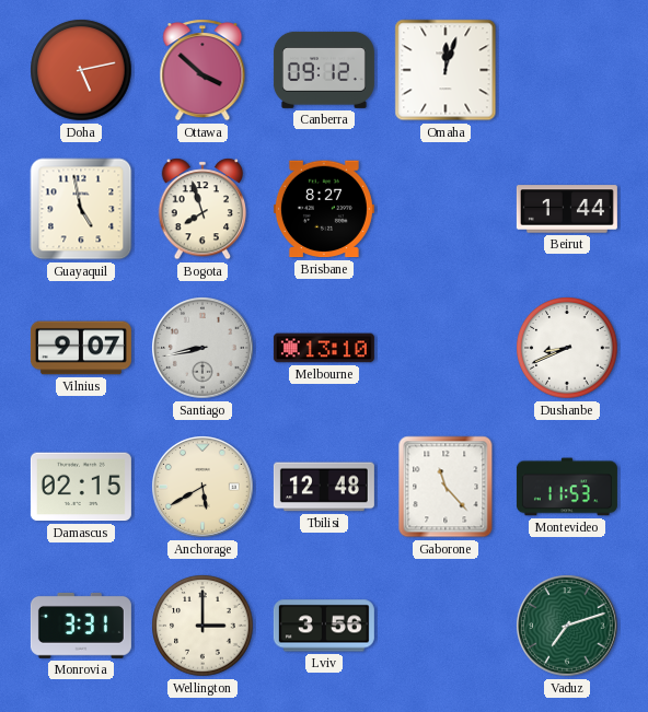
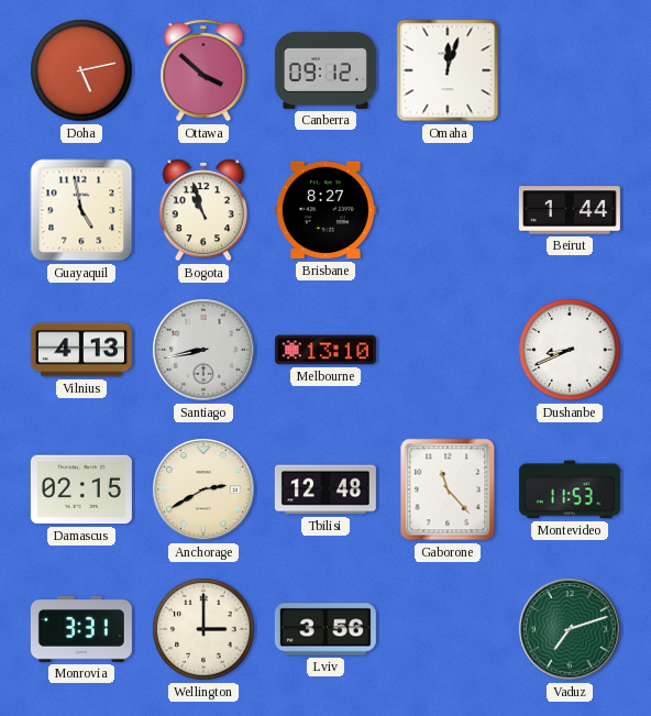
Bogota: 7:57 -> 10:57
Vilnius: 9:07 -> 4:13
Anchorage: 5:40 -> 2:40
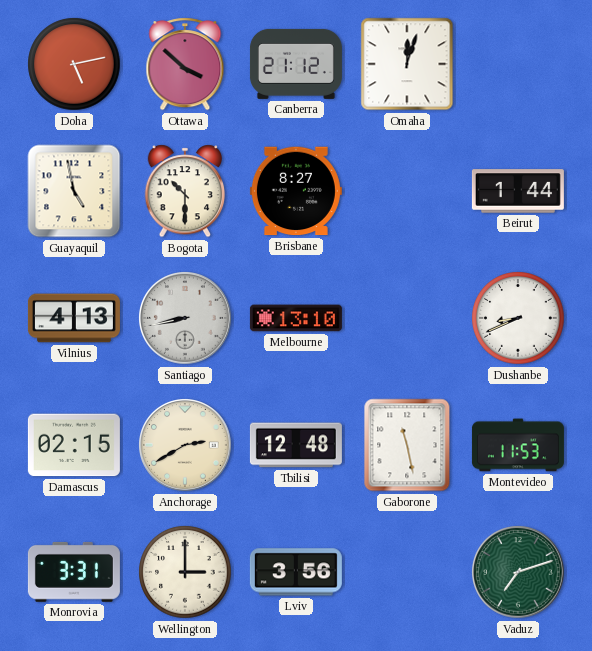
Canberra: 09:12 -> 21:12
Bogota: 10:57 -> 10:30
Gaborone: 11:23 -> 11:28
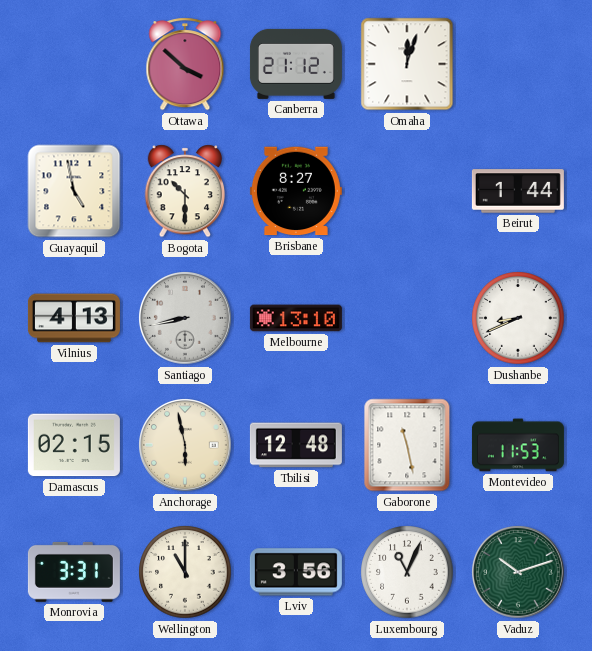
Doha: 5:13 -> none
Anchorage: 2:40 -> 5:58
Wellington: 3:00 -> 11:00
Luxembourg: none -> 11:04
Vaduz: 7:12 -> 10:12
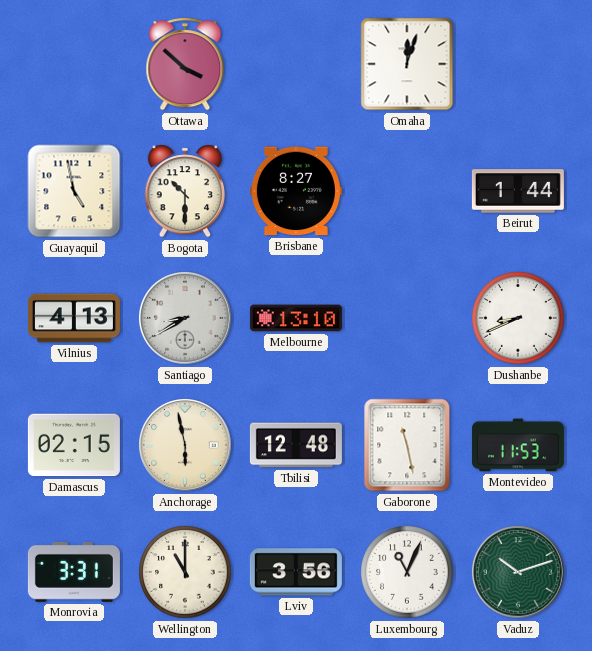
Canberra: 21:12 -> none
Santiago: 8:43 -> 8:40
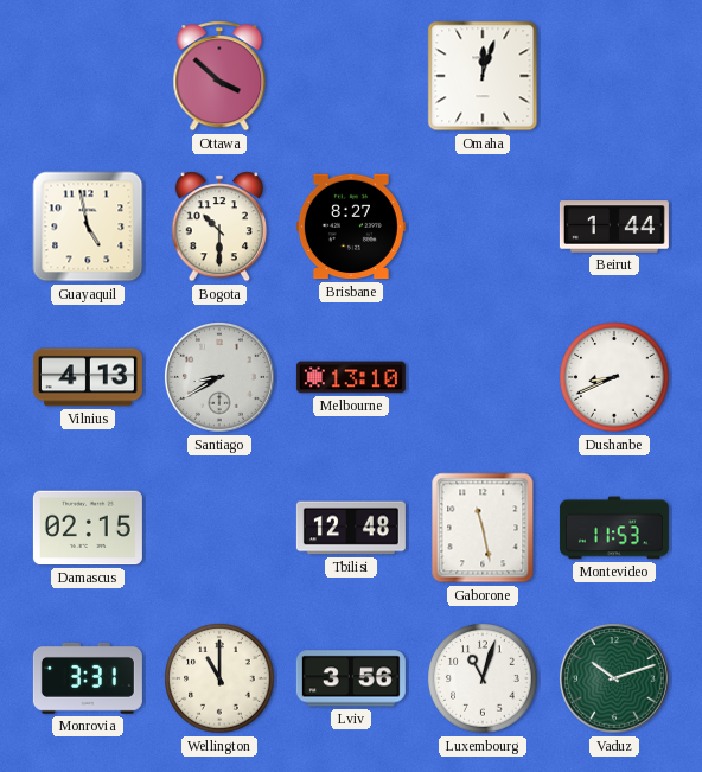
Anchorage: 5:58 -> none
Luxembourg: 11:04 -> 11:03
